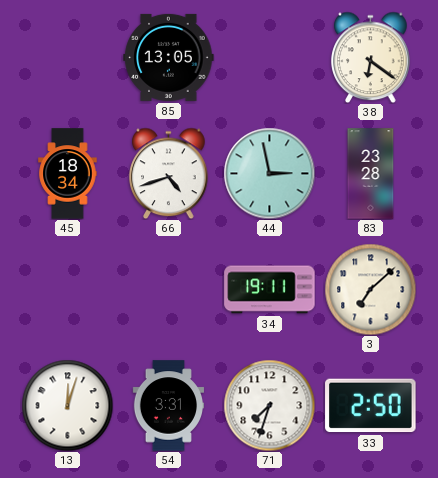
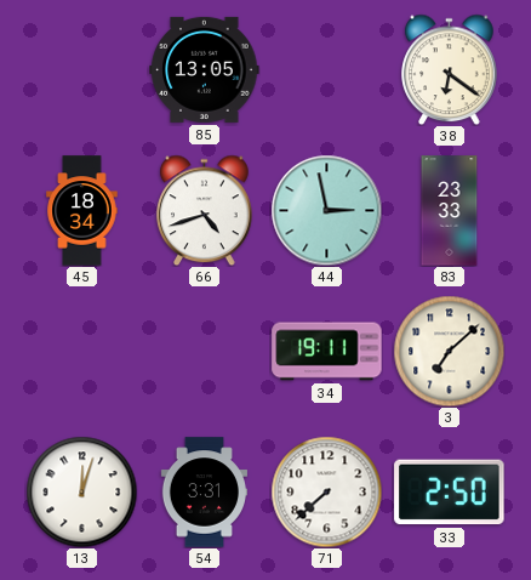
83: 23:28 -> 23:33
71: 7:33 -> 7:38
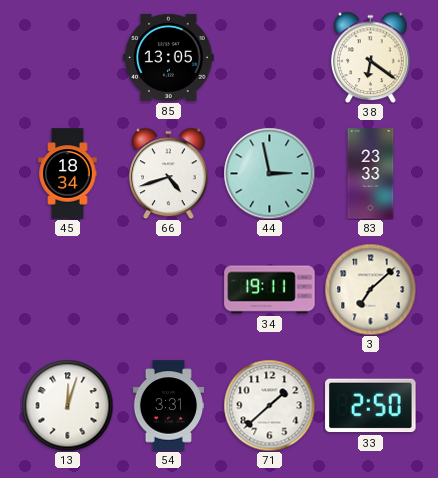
71: 7:38 -> 1:38
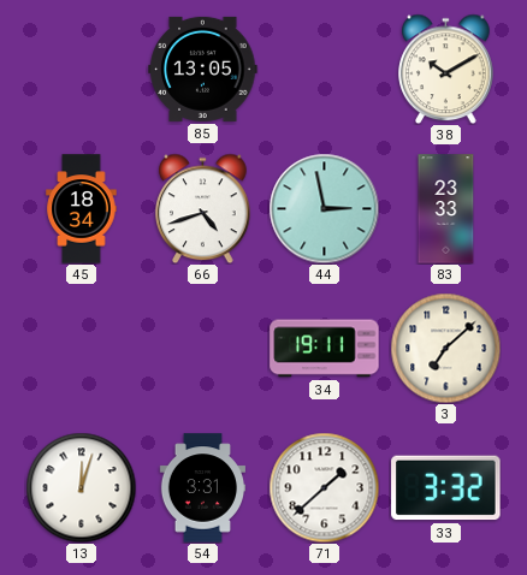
38: 6:21 -> 10:10
33: 2:50 -> 3:32
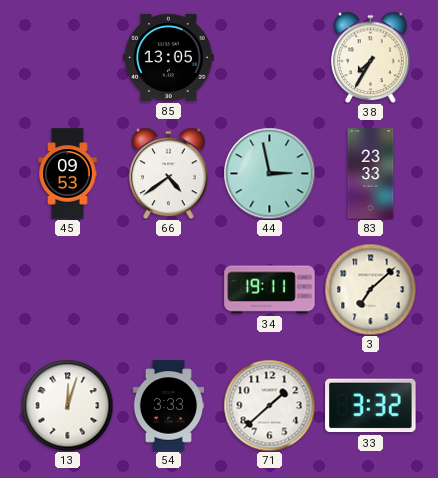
38: 10:10 -> 7:35
45: 18:34 -> 09:53
66: 4:42 -> 4:39
54: 3:31 -> 3:33
